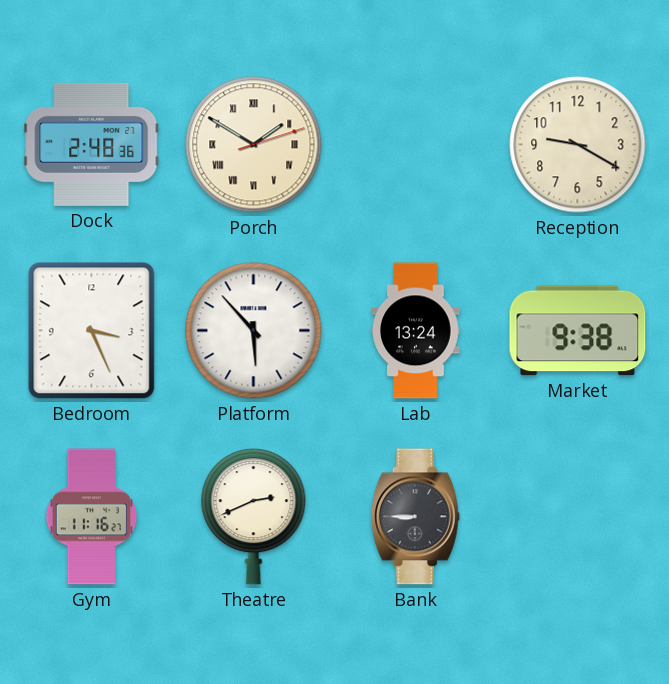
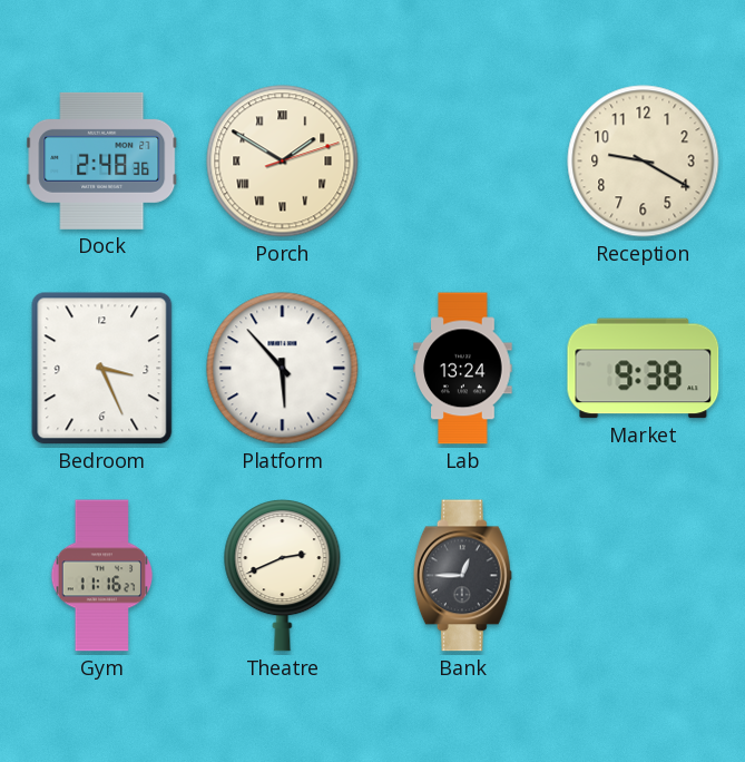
Bank: 8:45 -> 12:45
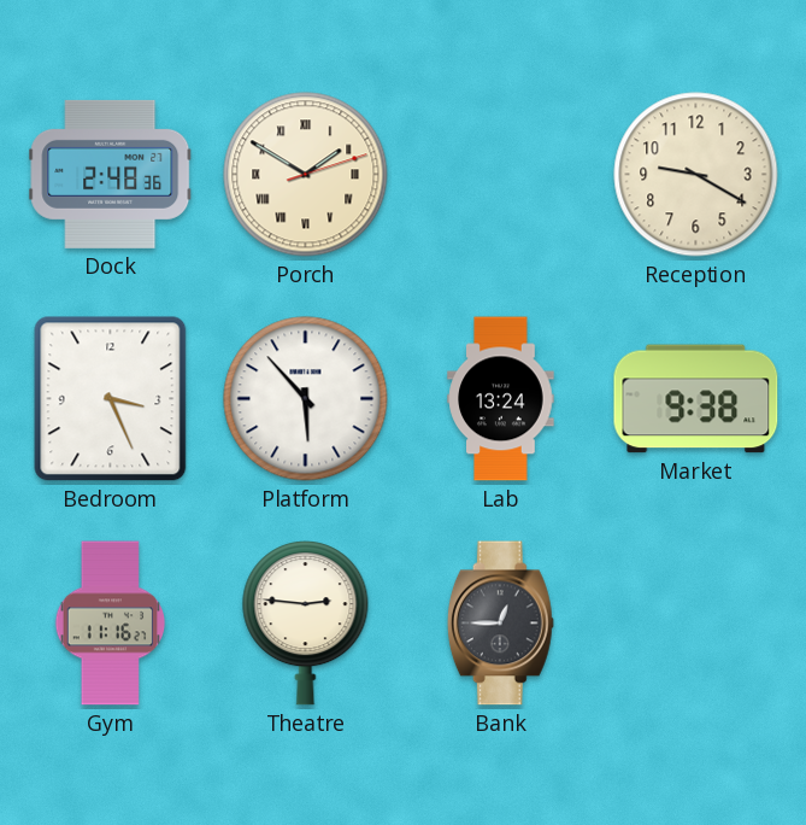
Theatre: 2:41 -> 2:46
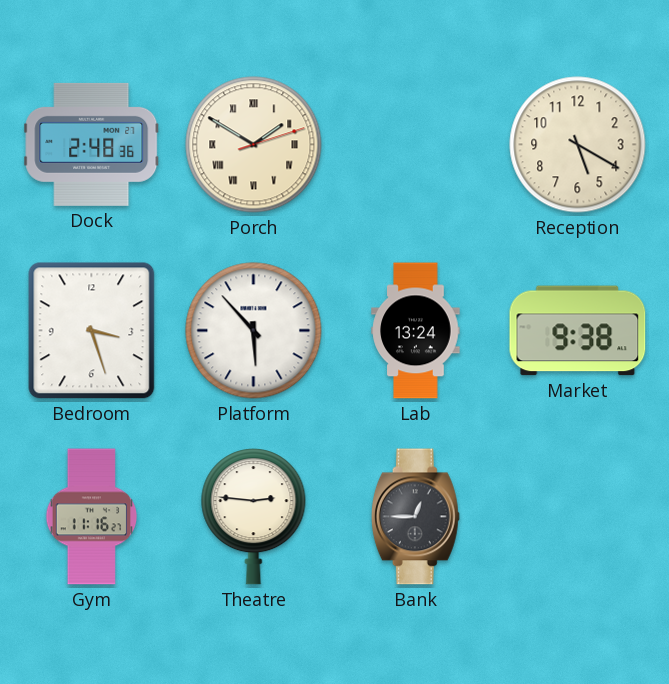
Reception: 9:20 -> 5:20
Bedroom: 3:26 -> 3:27
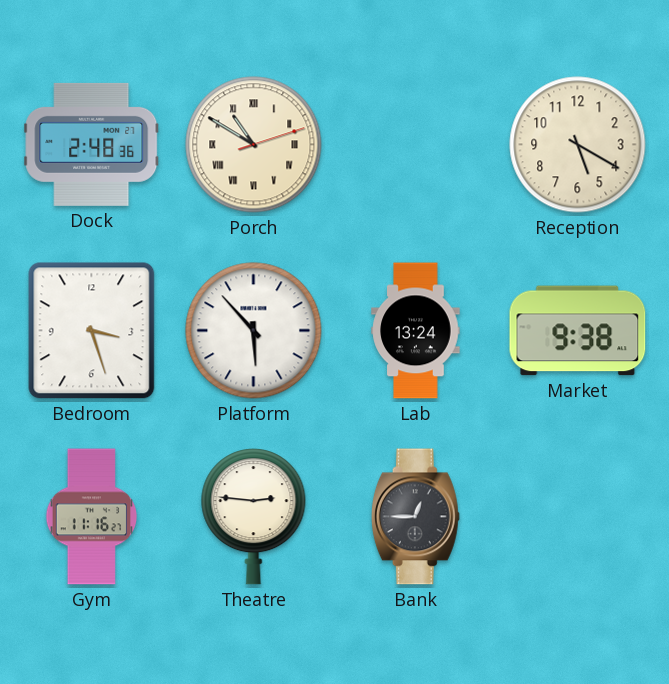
Porch: 1:50 -> 10:50
